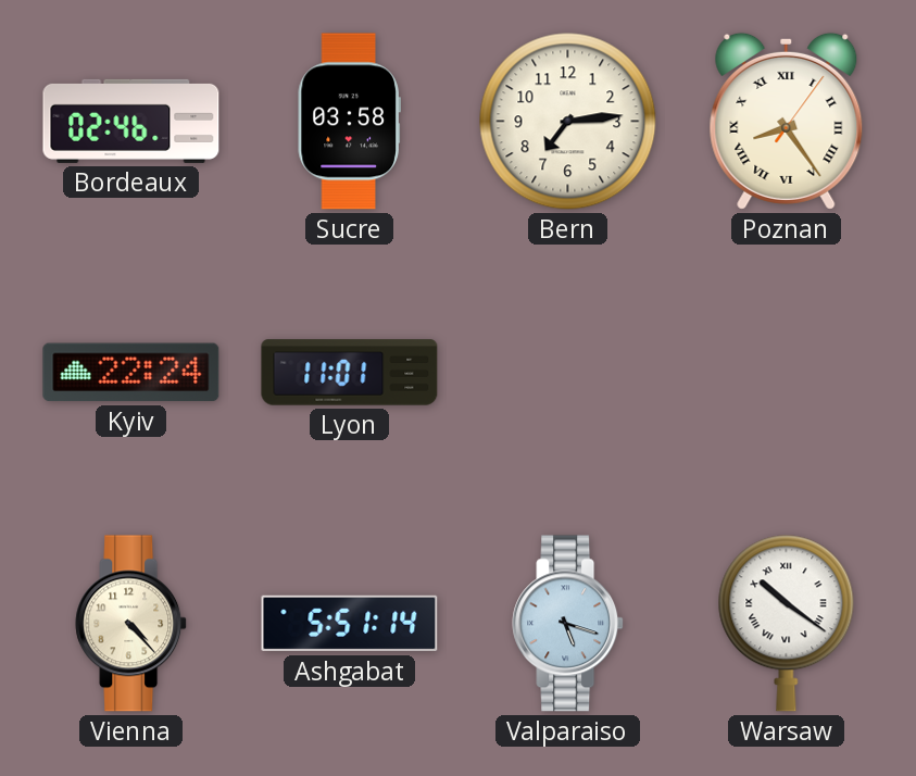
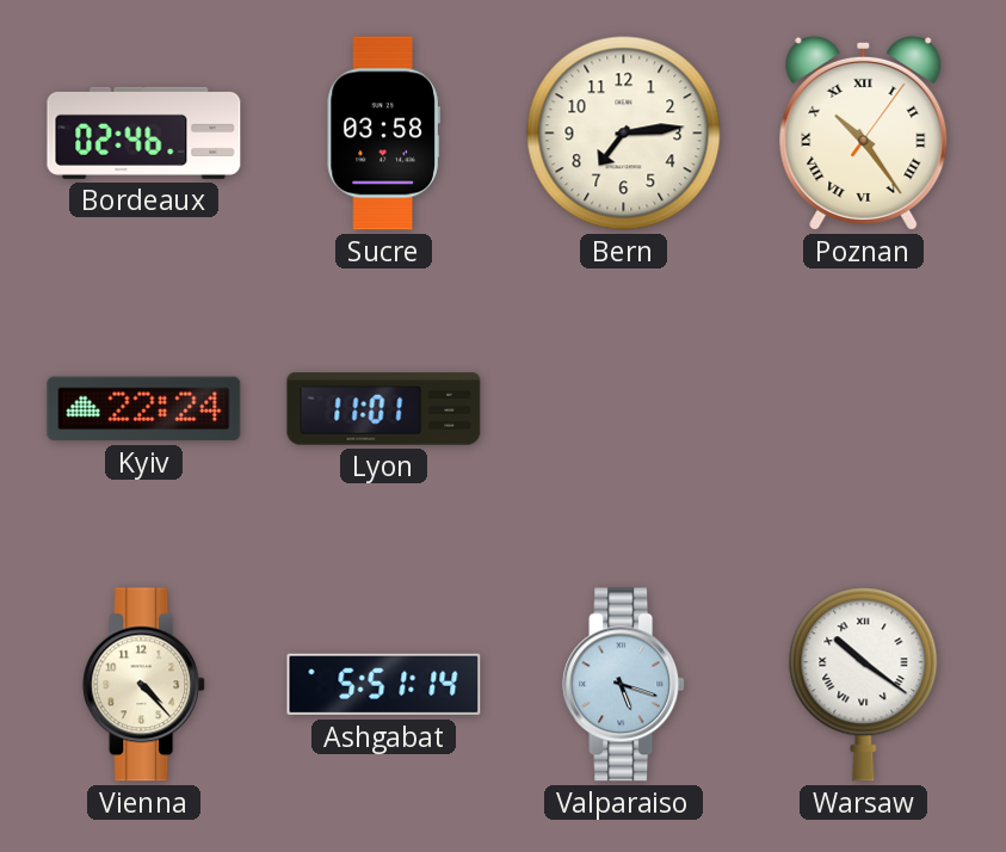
Poznan: 8:24 -> 10:24
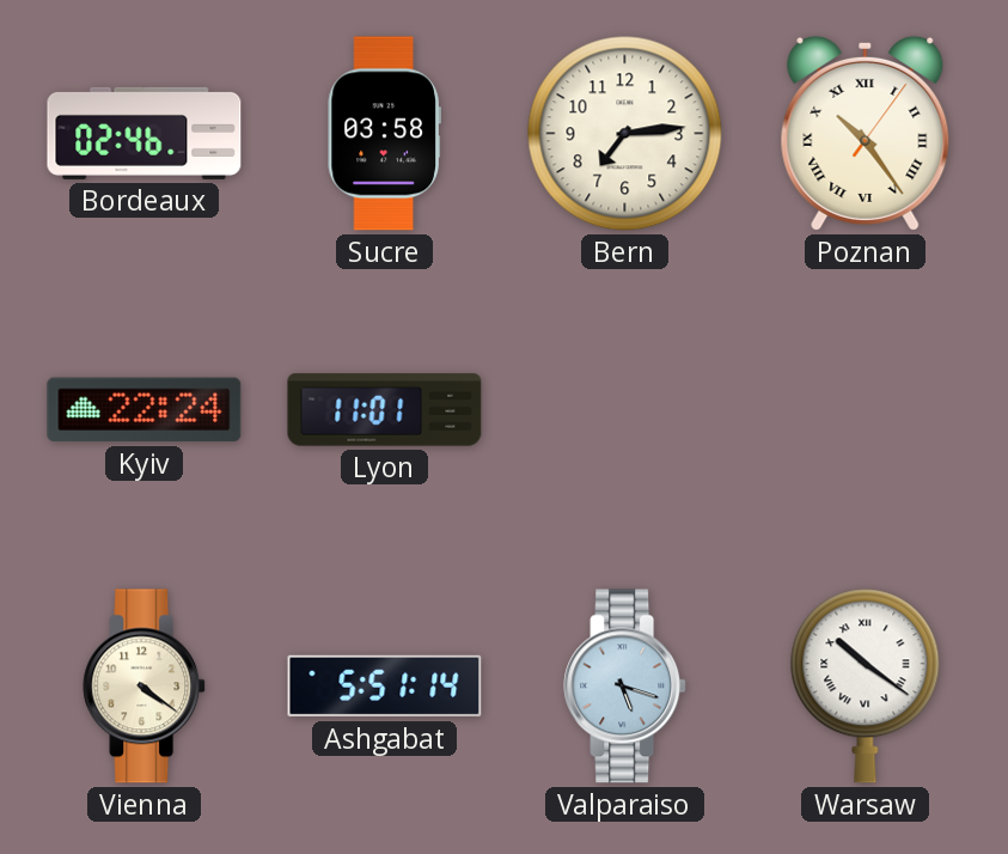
Vienna: 4:23 -> 4:21
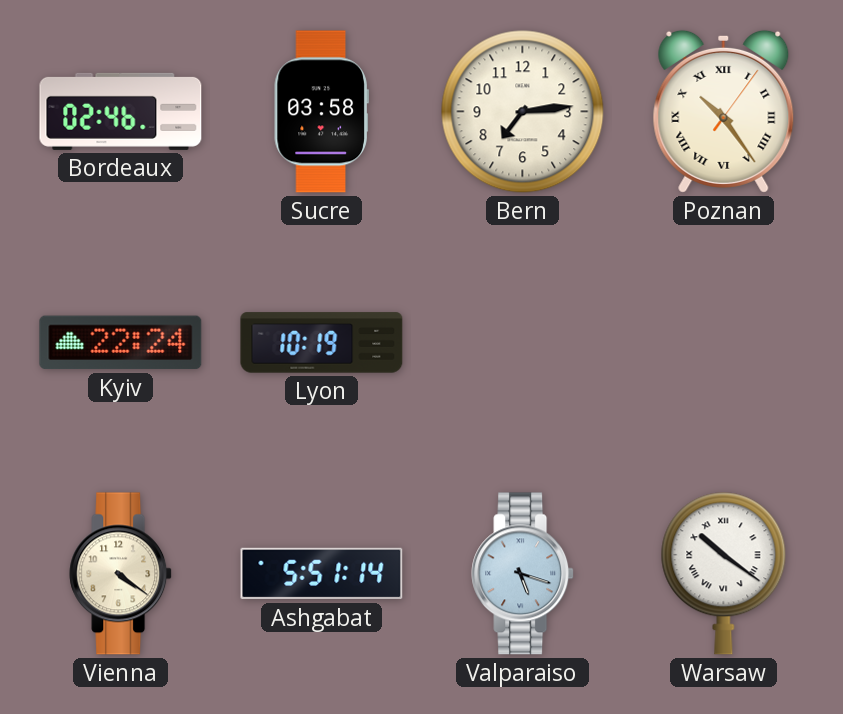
Lyon: 11:01 -> 10:19
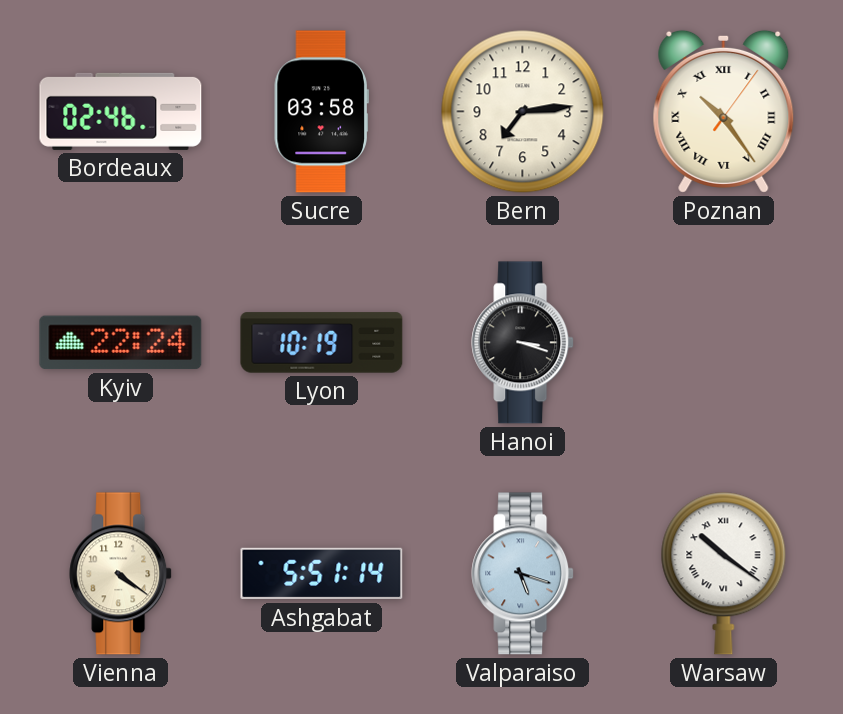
Hanoi: none -> 3:18
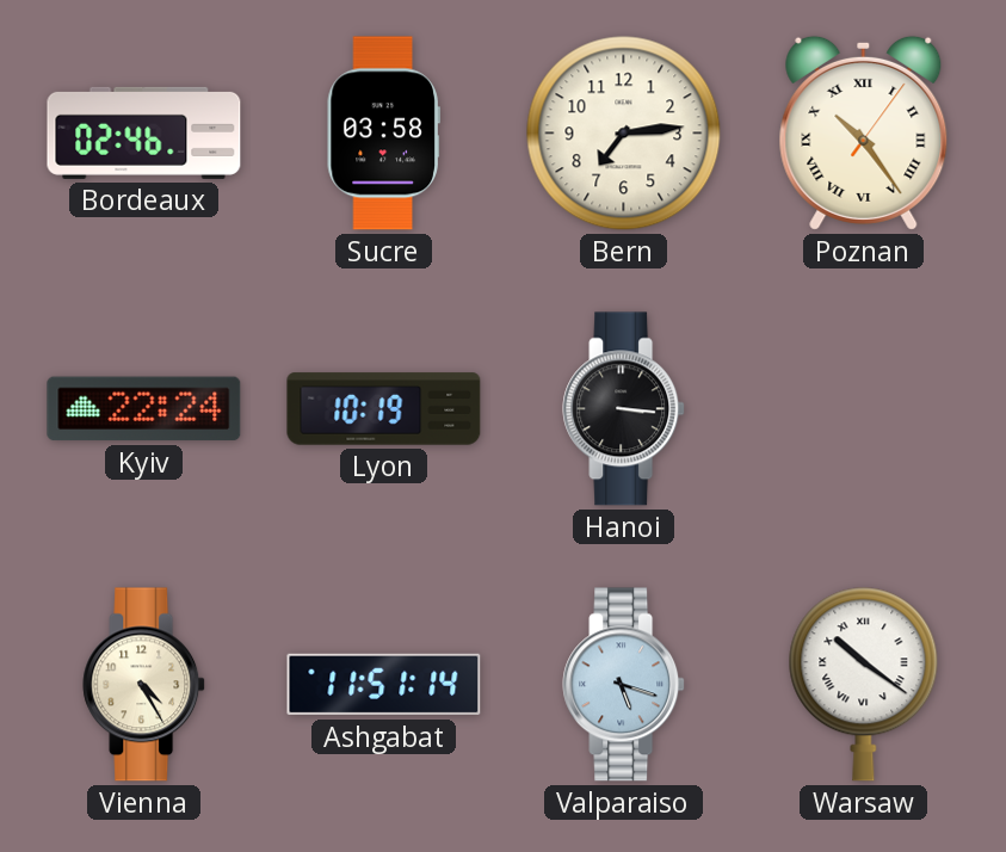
Hanoi: 3:18 -> 3:16
Vienna: 4:21 -> 4:25
Ashgabat: 5:51 -> 11:51
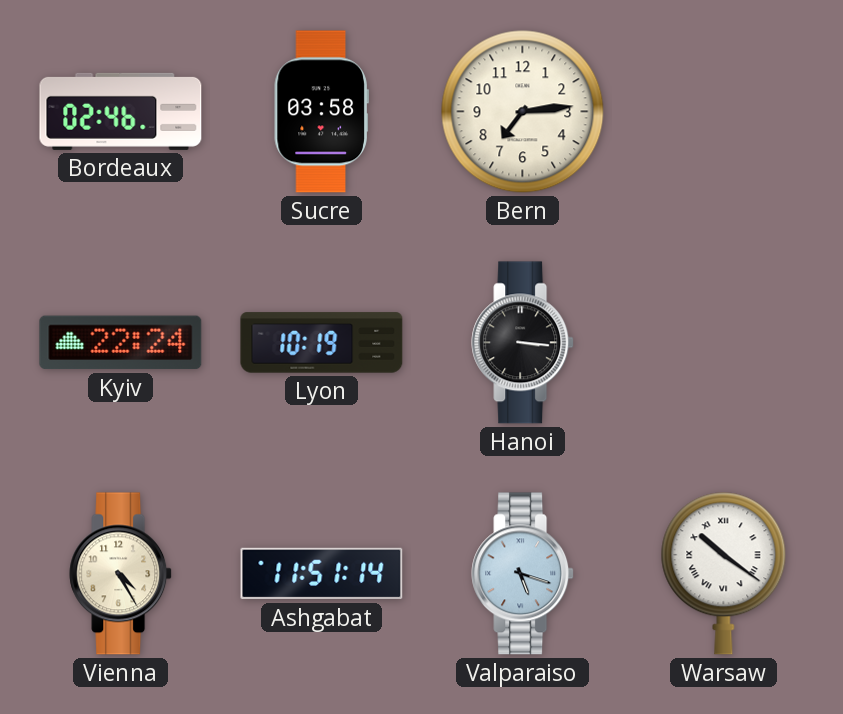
Poznan: 10:24 -> none
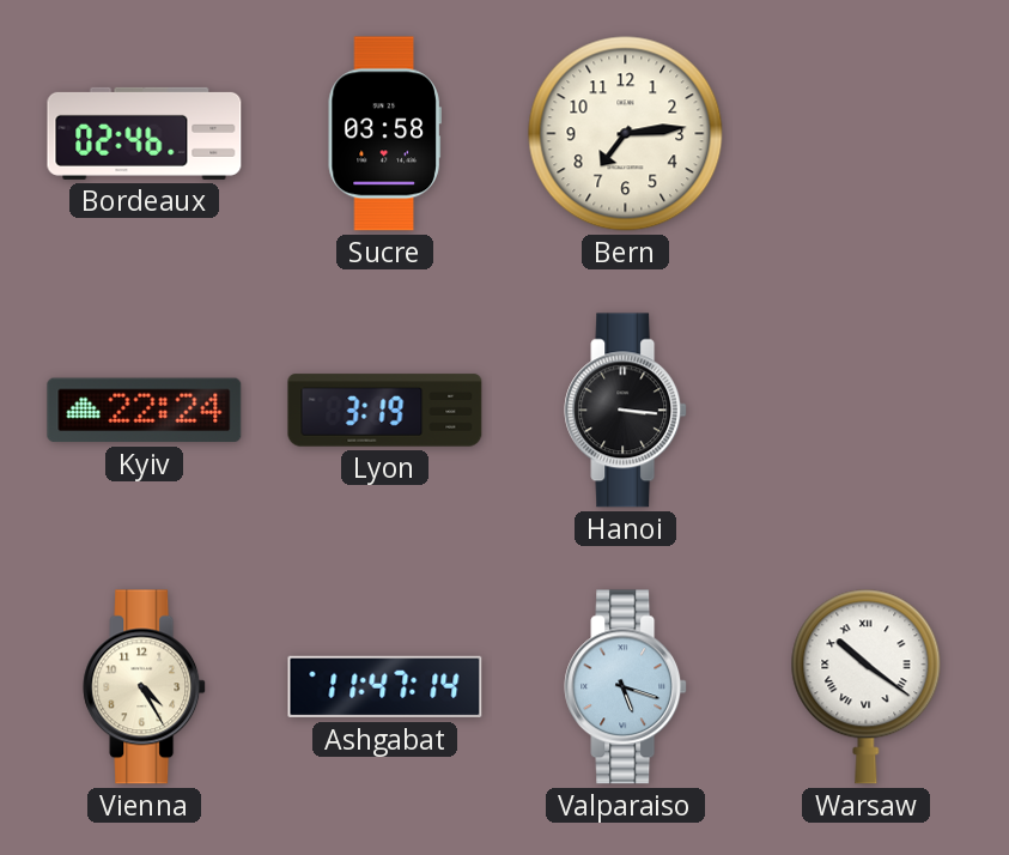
Lyon: 10:19 -> 3:19
Ashgabat: 11:51 -> 11:47
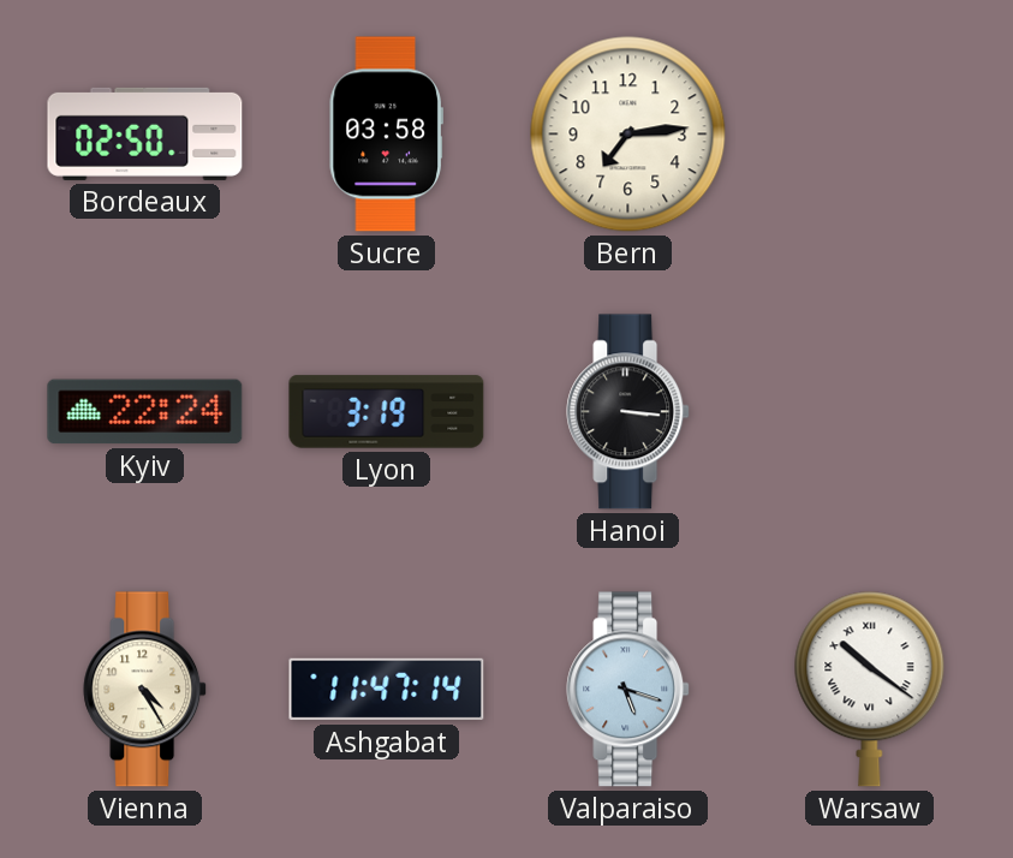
Bordeaux: 02:46 -> 02:50
